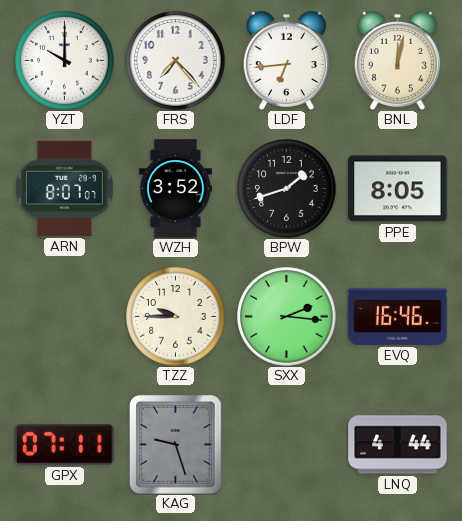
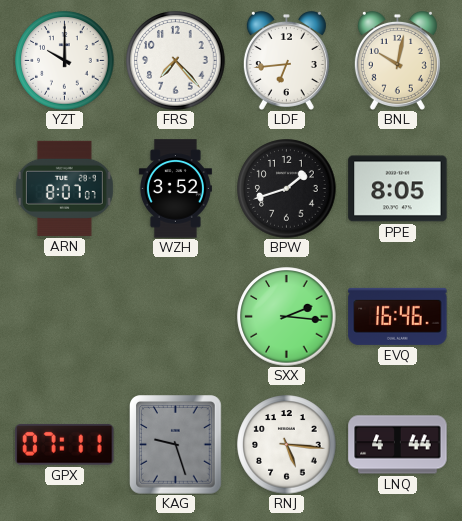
BNL: 12:02 -> 10:02
TZZ: 9:45 -> none
RNJ: none -> 5:16
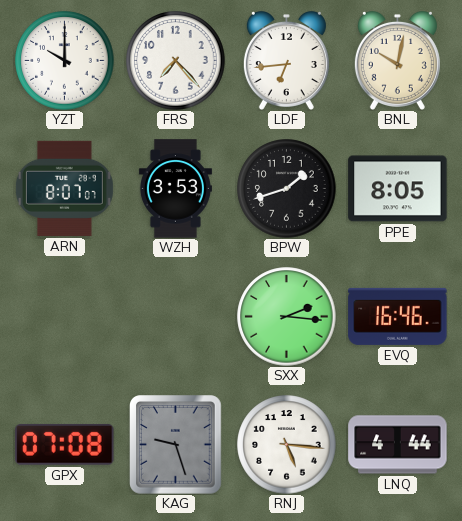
WZH: 3:52 -> 3:53
GPX: 07:11 -> 07:08
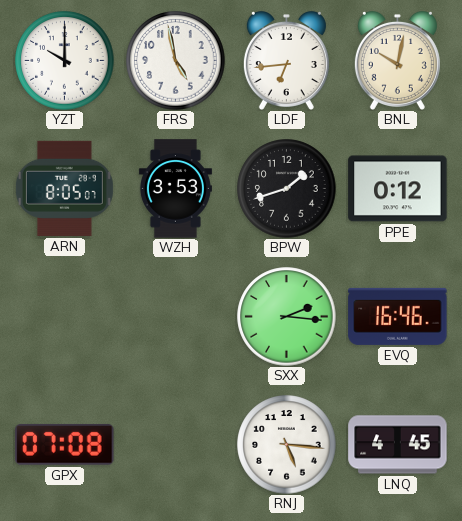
FRS: 7:23 -> 4:58
ARN: 8:07 -> 8:05
PPE: 8:05 -> 0:12
KAG: 9:27 -> none
LNQ: 4:44 -> 4:45
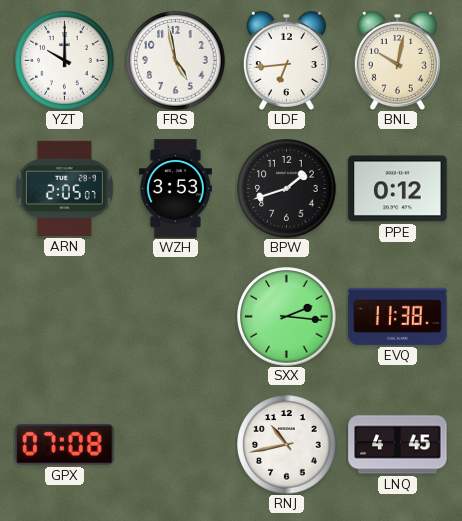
ARN: 8:05 -> 2:05
EVQ: 16:46 -> 11:38
RNJ: 5:16 -> 10:43
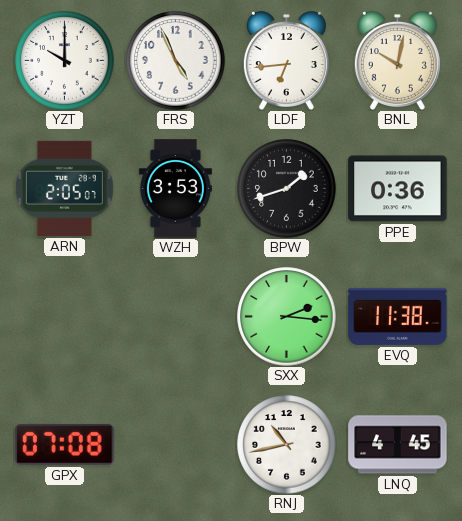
FRS: 4:58 -> 4:56
PPE: 0:12 -> 0:36
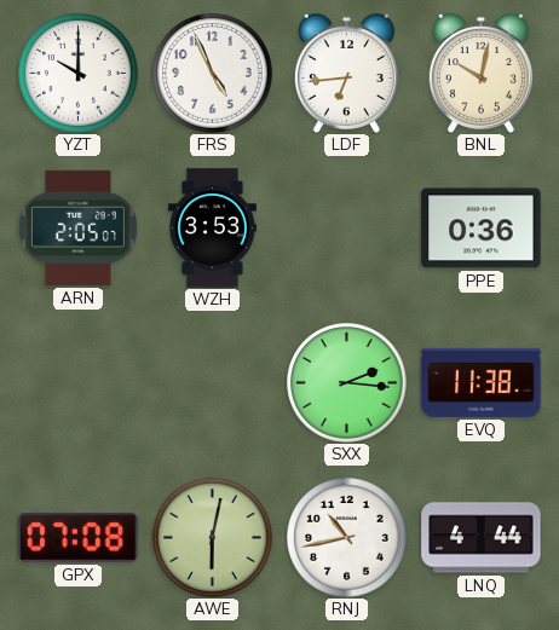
BPW: 1:42 -> none
AWE: none -> 6:02
LNQ: 4:45 -> 4:44
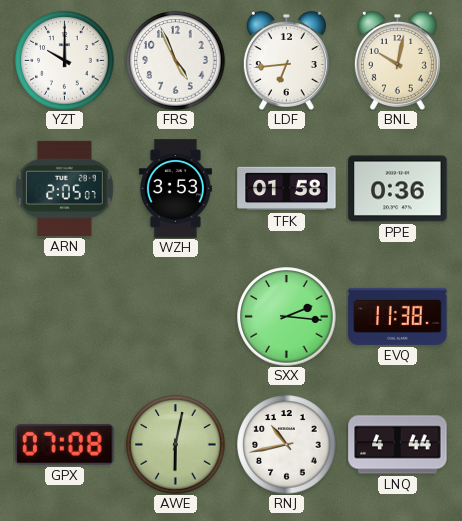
TFK: none -> 01:58
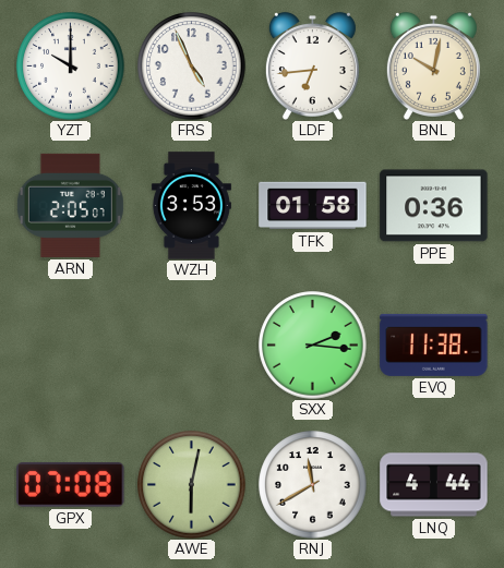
RNJ: 10:43 -> 11:40
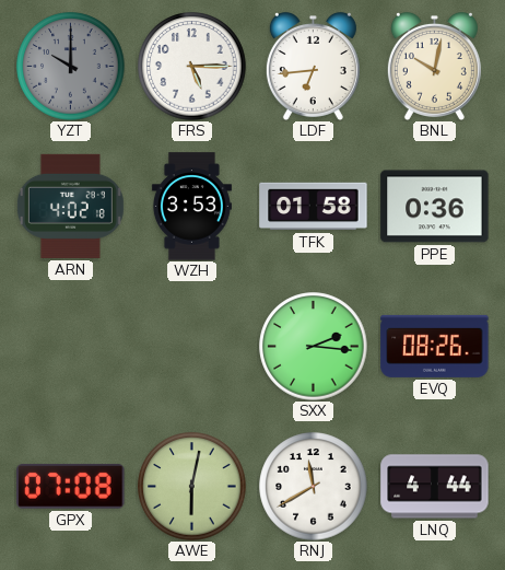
YZT dial: white -> grey
FRS: 4:56 -> 5:15
ARN: 2:05 -> 4:02
EVQ: 11:38 -> 08:26
